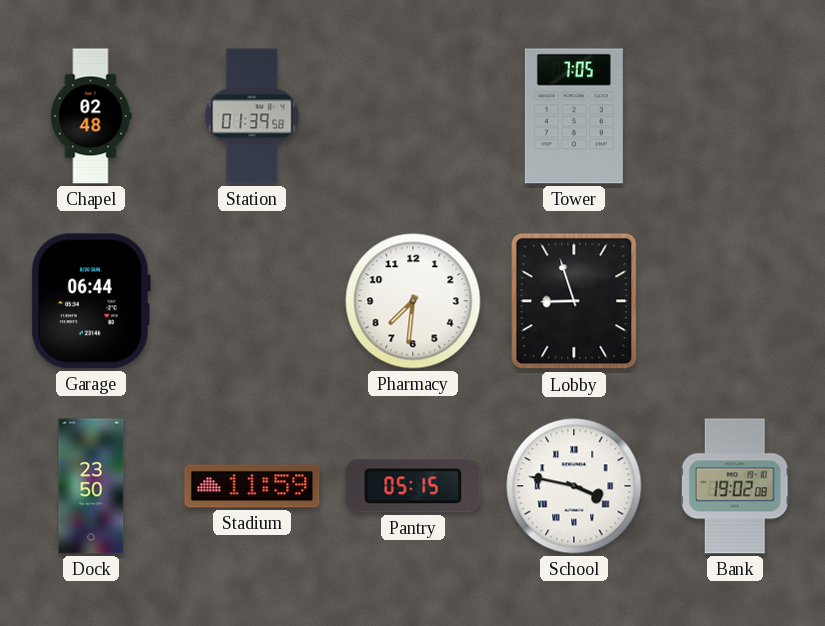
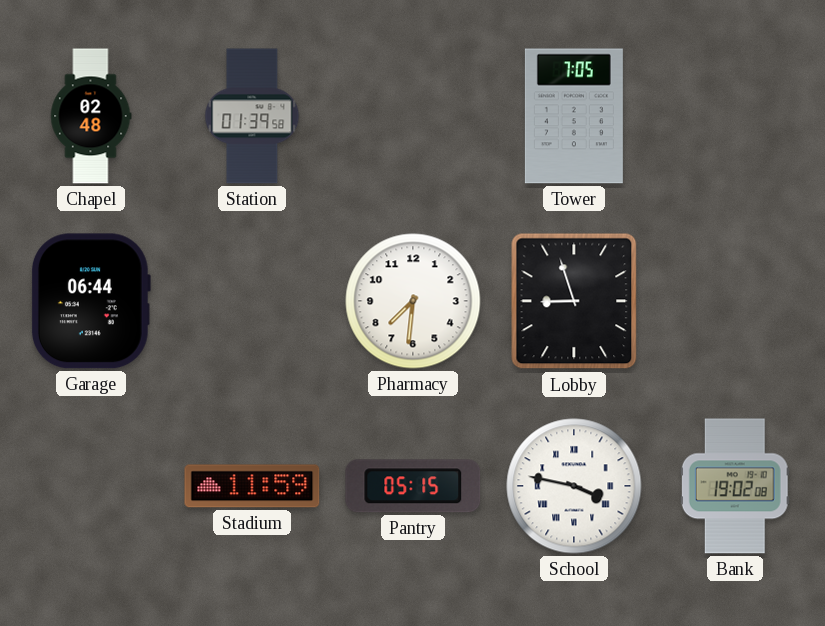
Dock: 23:50 -> none
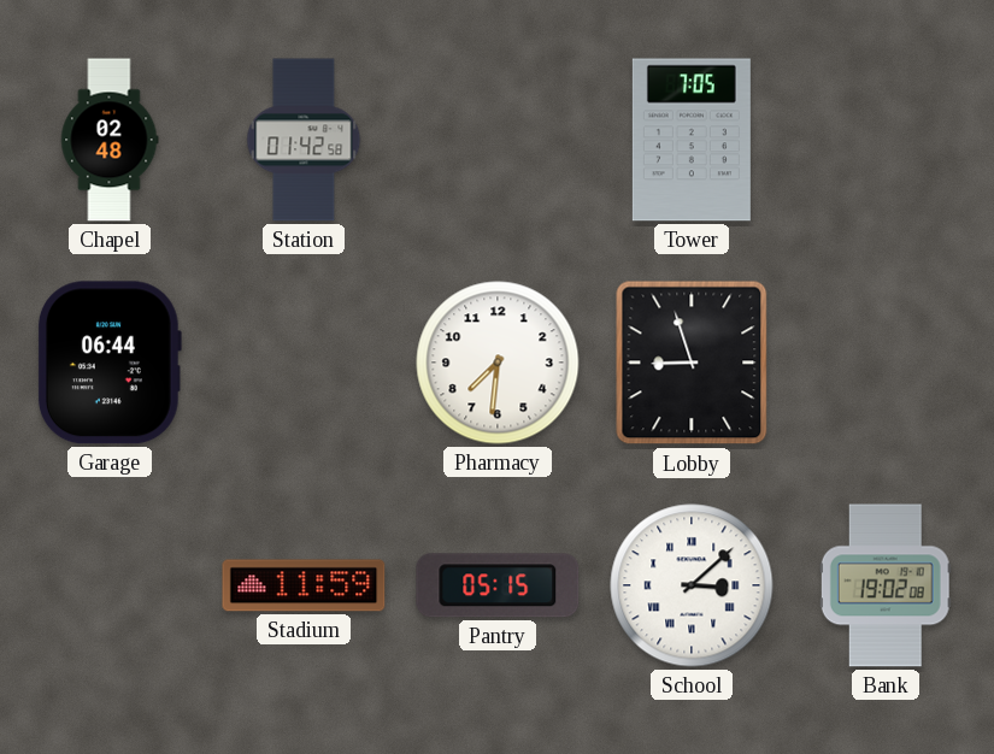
Station: 01:39 -> 01:42
School: 3:47 -> 3:08
